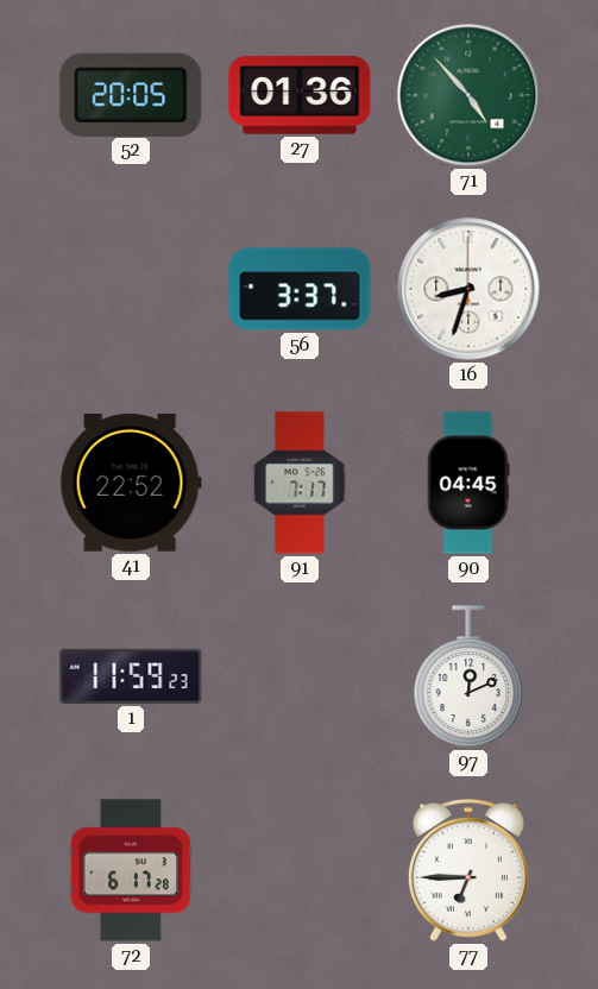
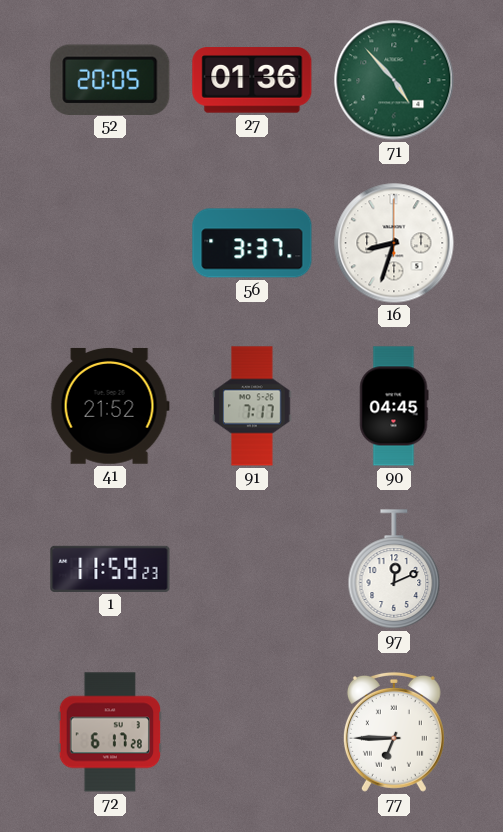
41: 22:52 -> 21:52
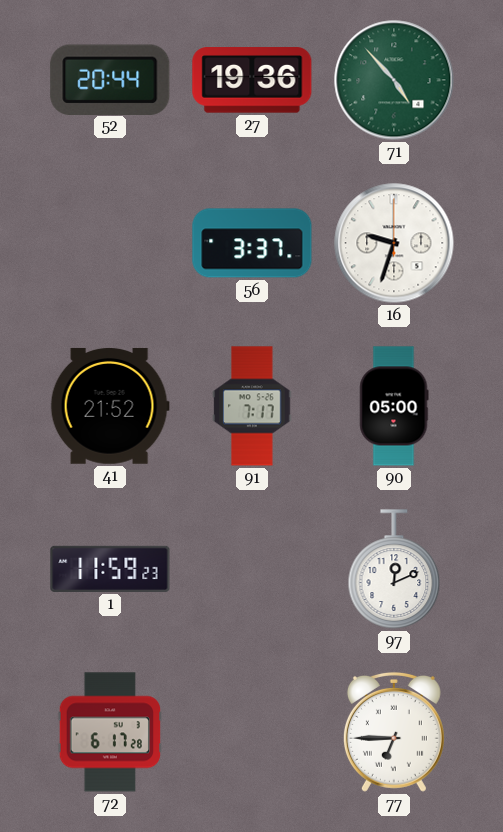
52: 20:05 -> 20:44
27: 01:36 -> 19:36
16: 8:33 -> 9:33
90: 04:45 -> 05:00
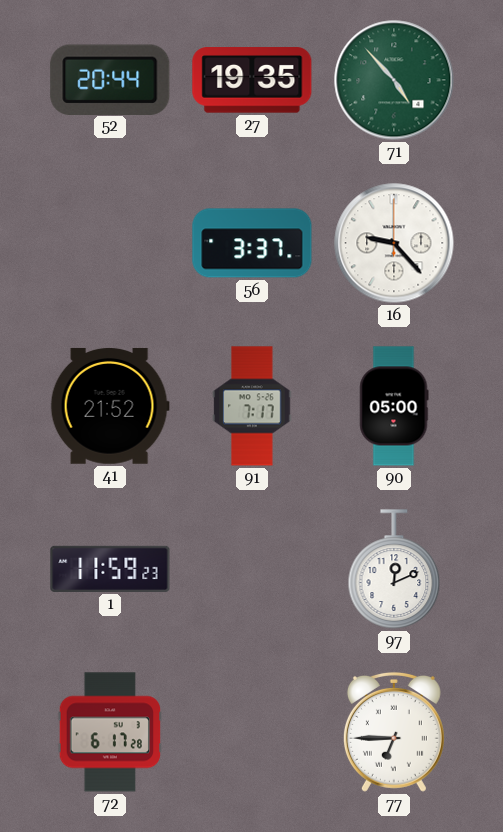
27: 19:36 -> 19:35
16: 9:33 -> 9:23
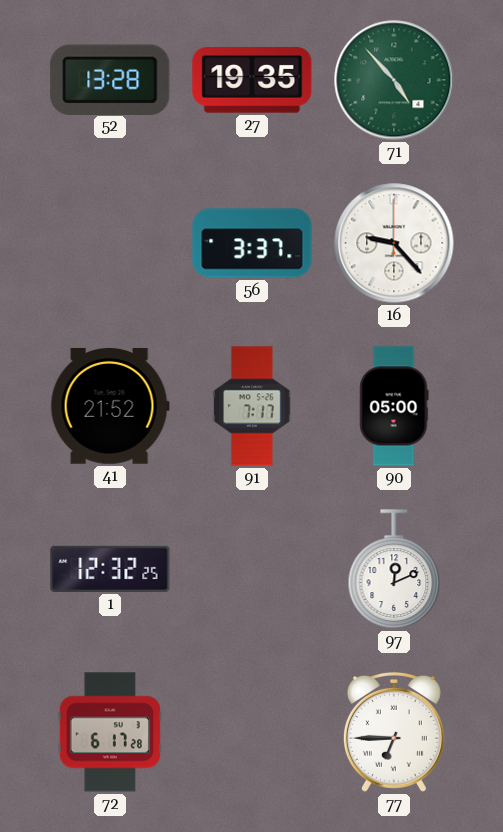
52: 20:44 -> 13:28
1: 11:59 -> 12:32
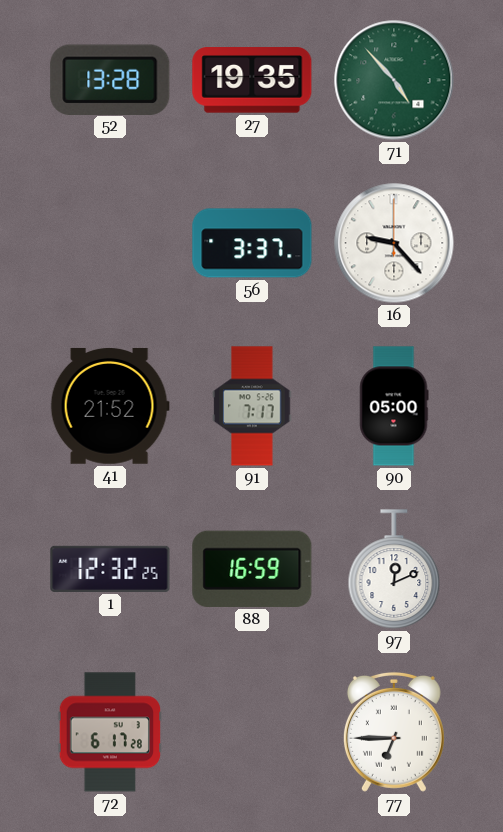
88: none -> 16:59
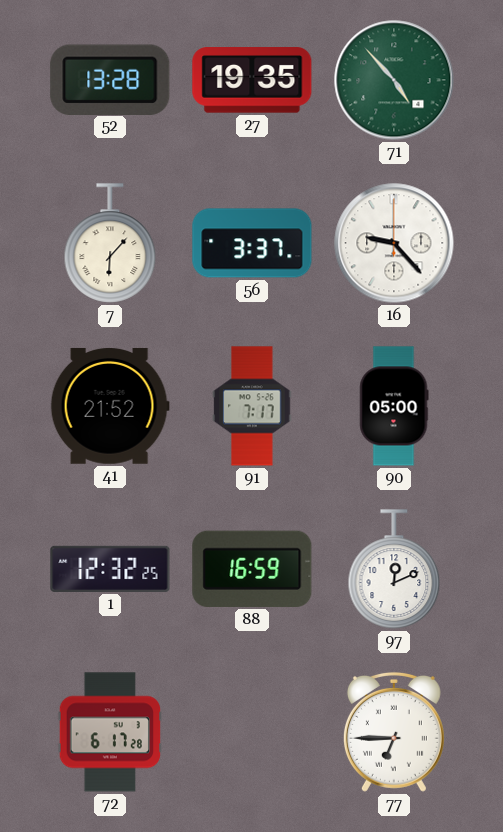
7: none -> 6:07
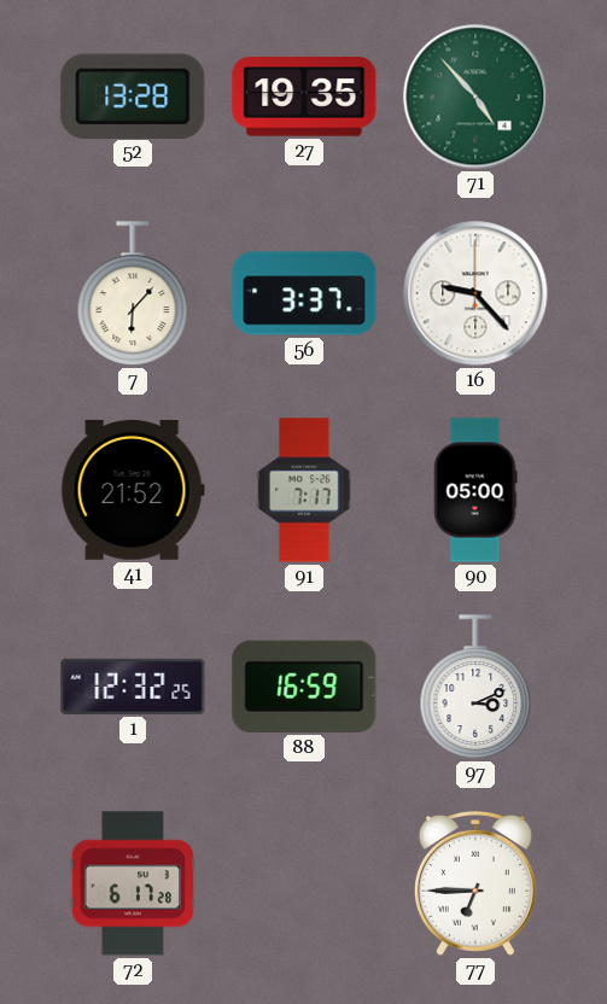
97: 12:11 -> 3:11
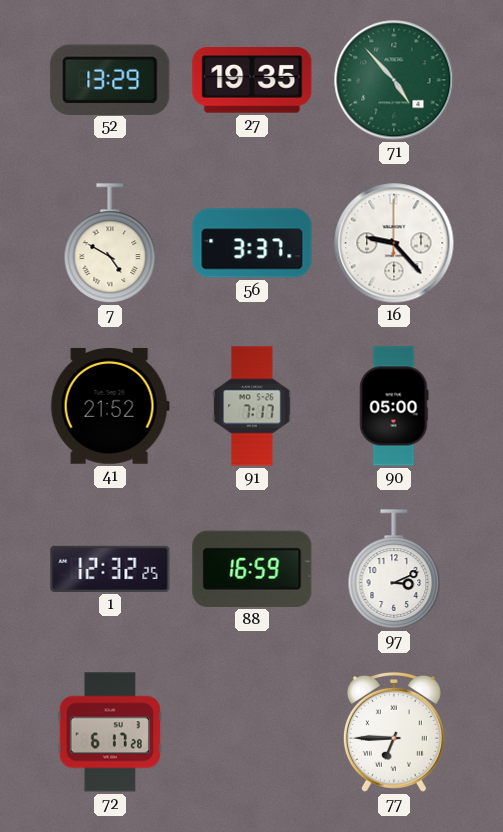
52: 13:28 -> 13:29
7: 6:07 -> 4:50
